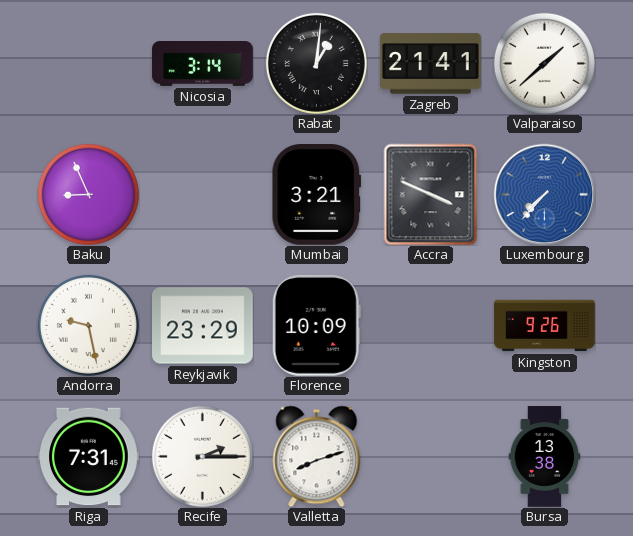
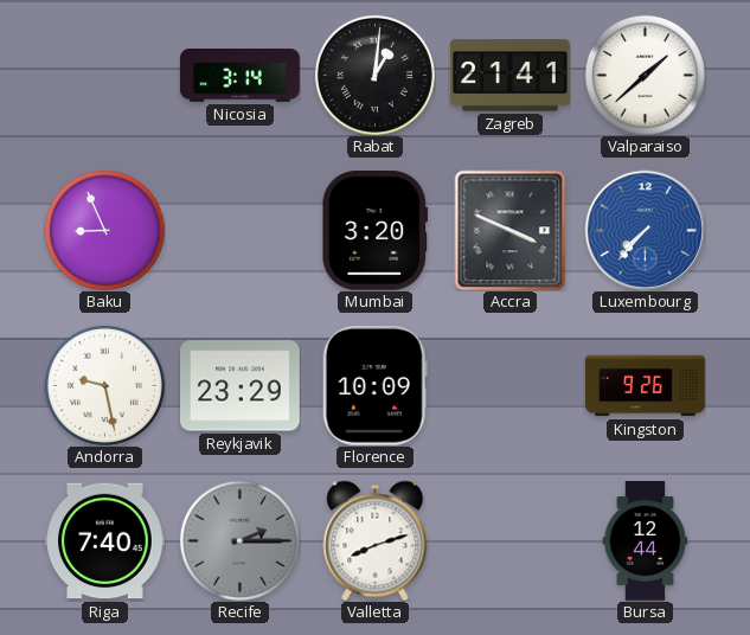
Mumbai: 3:21 -> 3:20
Riga: 7:31 -> 7:40
Recife dial: white -> grey
Bursa: 13:38 -> 12:44
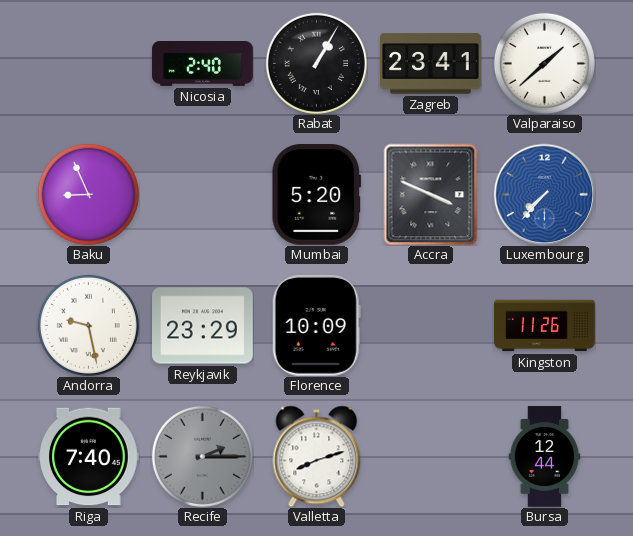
Nicosia: 3:14 -> 2:40
Rabat: 1:01 -> 1:05
Zagreb: 21:41 -> 23:41
Mumbai: 3:20 -> 5:20
Kingston: 9:26 -> 11:26
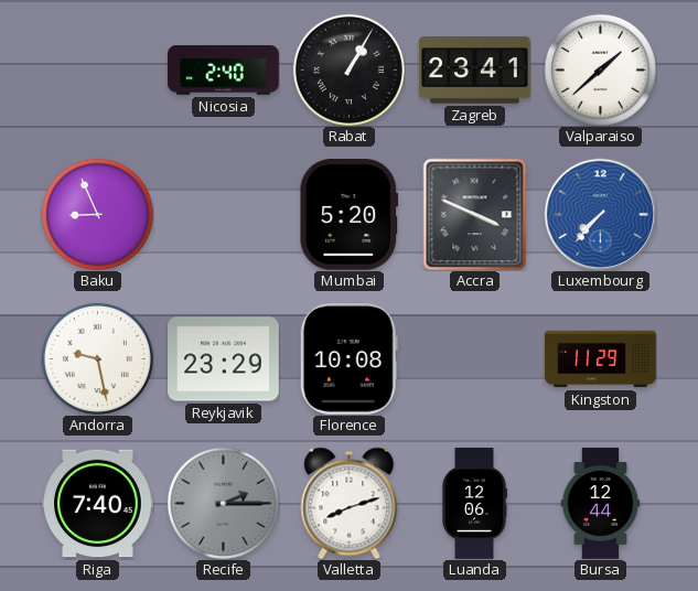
Florence: 10:09 -> 10:08
Kingston: 11:26 -> 11:29
Luanda: none -> 12:06
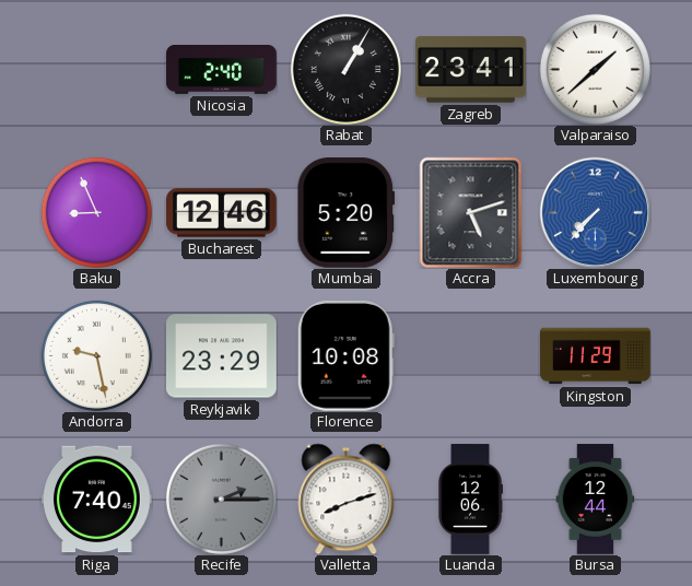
Bucharest: none -> 12:46
Accra: 3:49 -> 5:12
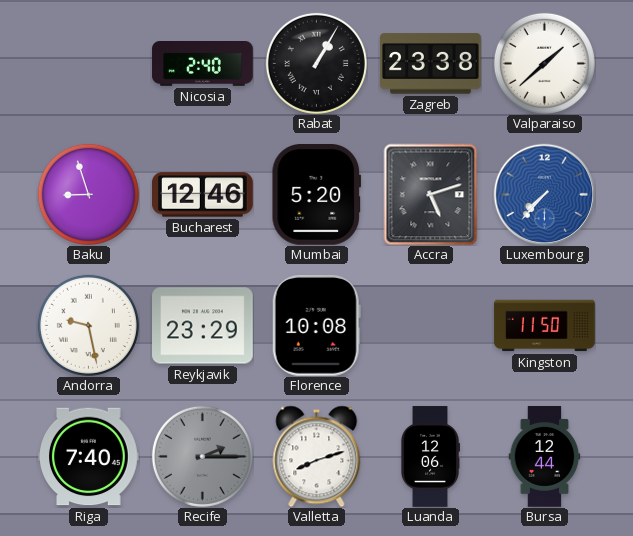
Zagreb: 23:41 -> 23:38
Baku: 8:56 -> 8:57
Kingston: 11:29 -> 11:50
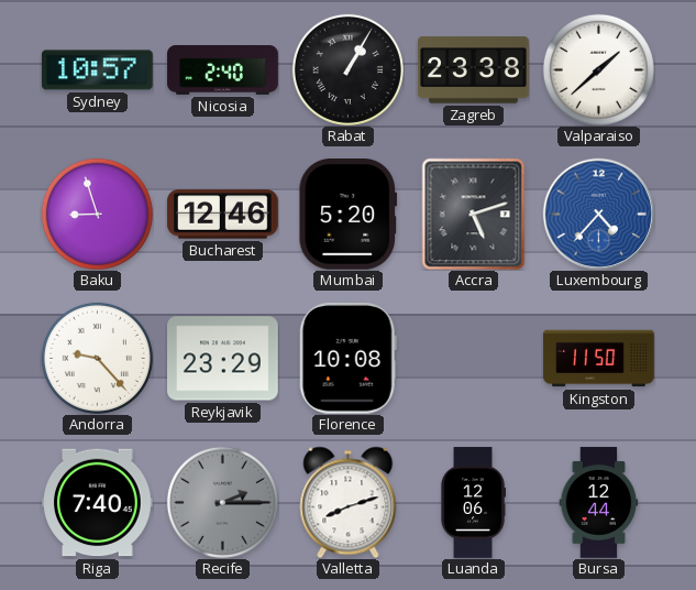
Sydney: none -> 10:57
Luxembourg: 7:37 -> 4:37
Andorra: 9:28 -> 9:23
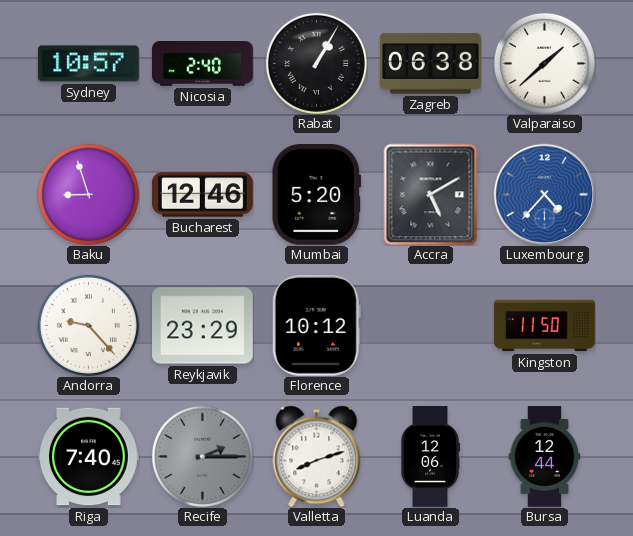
Zagreb: 23:38 -> 06:38
Accra: 5:12 -> 5:10
Florence: 10:08 -> 10:12
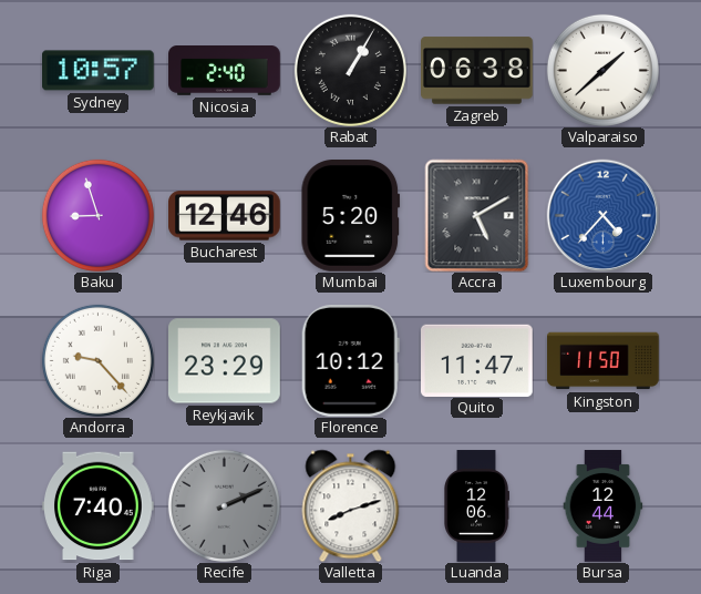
Quito: none -> 11:47
Recife: 2:15 -> 2:11
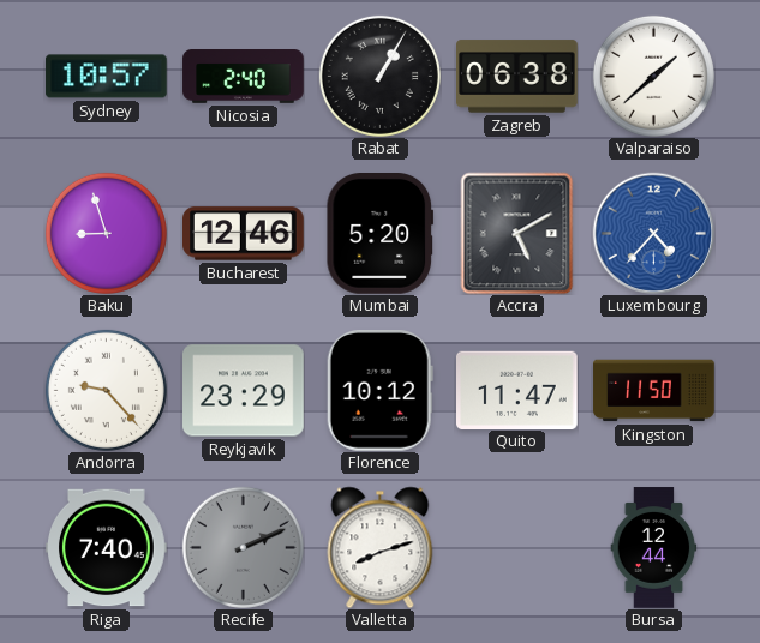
Luanda: 12:06 -> none
